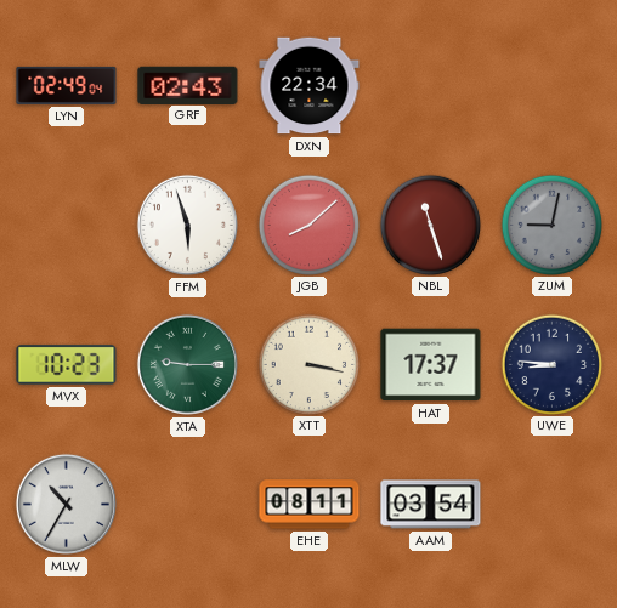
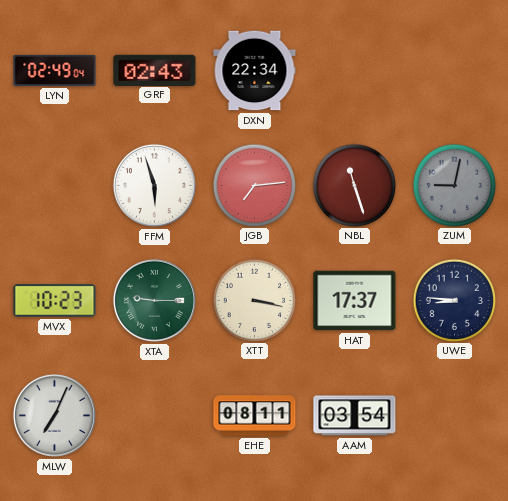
JGB: 8:08 -> 7:14
MLW: 10:35 -> 7:04
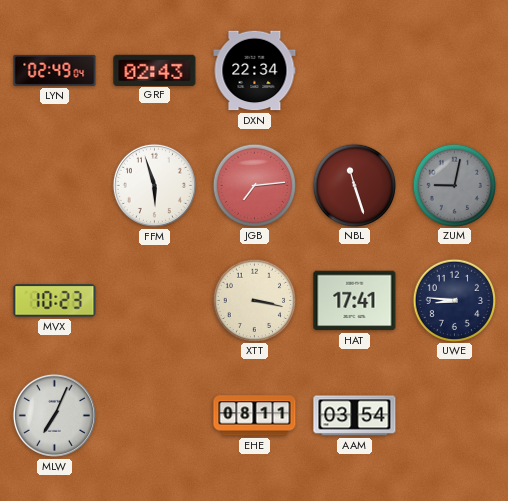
XTA: 9:15 -> none
HAT: 17:37 -> 17:41
